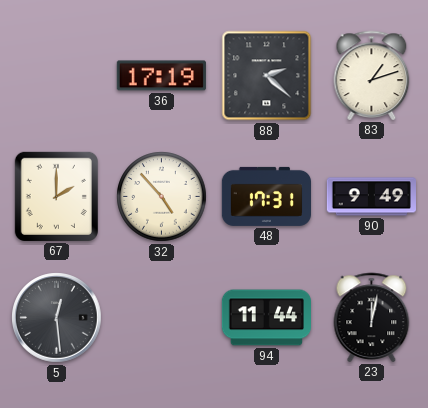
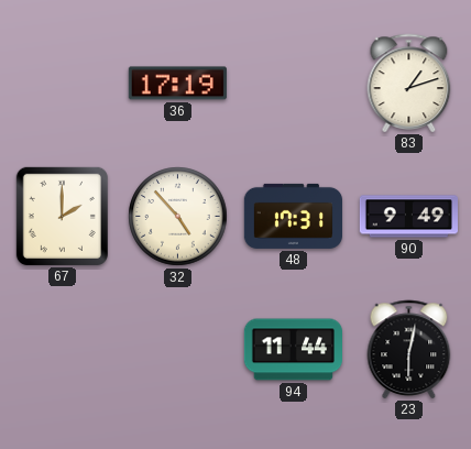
88: 2:22 -> none
5: 12:29 -> none
23: 12:02 -> 6:02
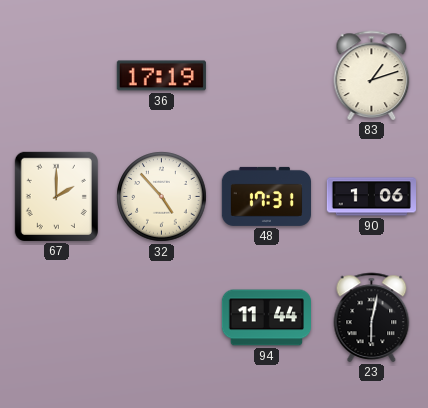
90: 9:49 -> 1:06
